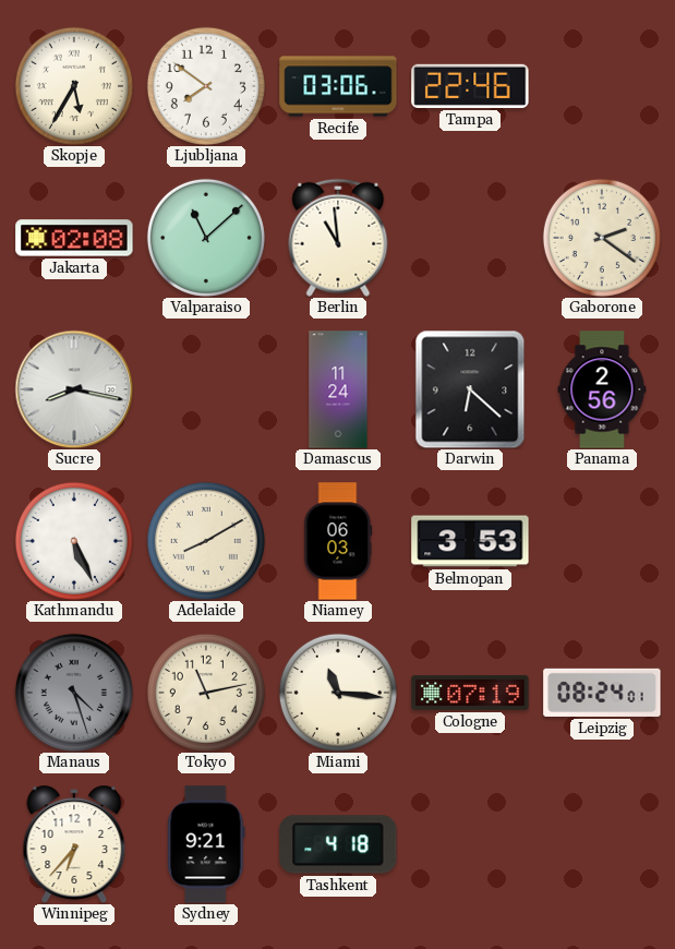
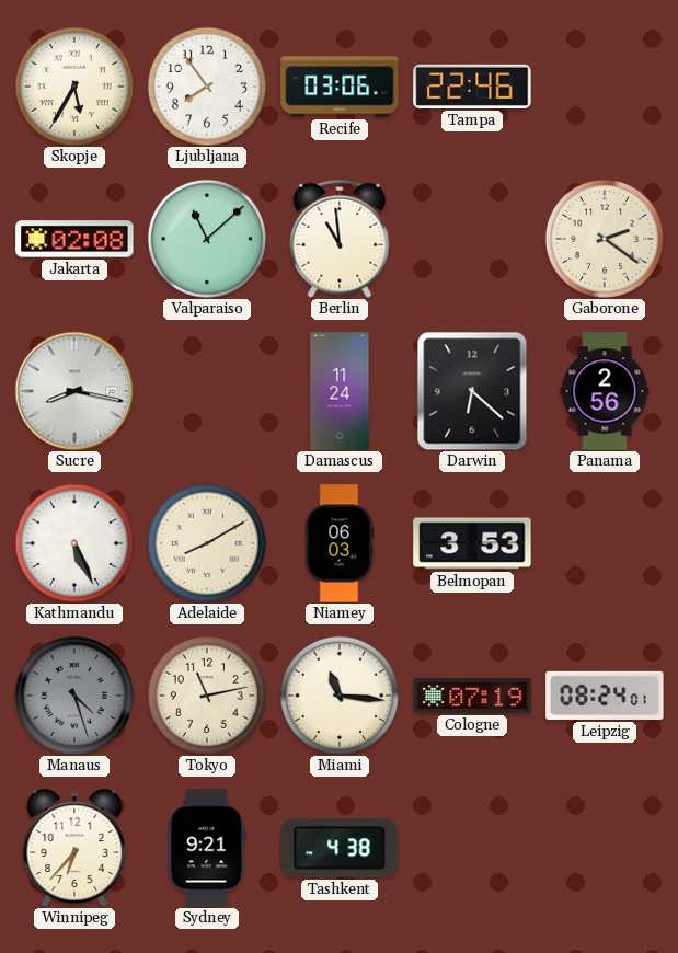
Ljubljana: 7:51 -> 7:54
Tashkent: 4:18 -> 4:38
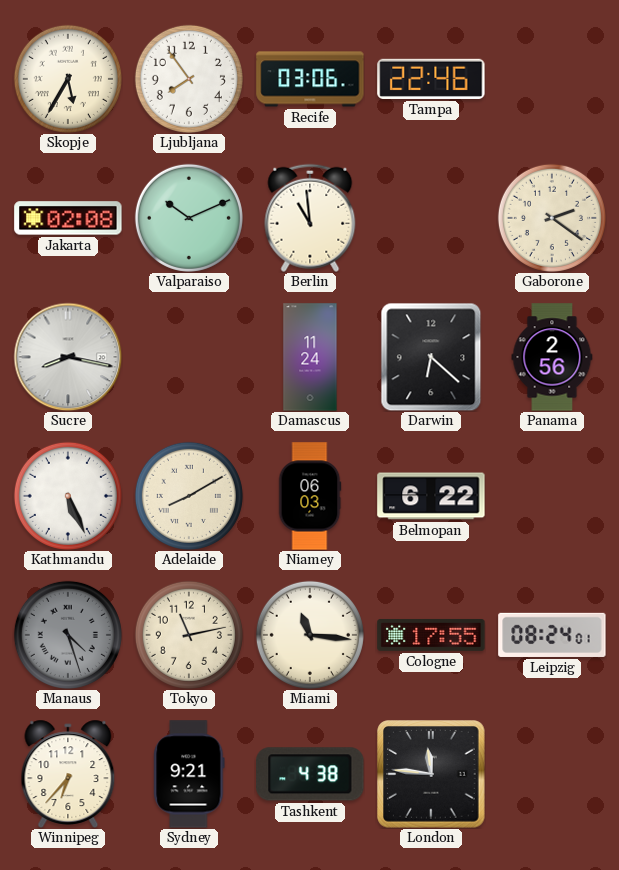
Valparaiso: 11:08 -> 10:11
Belmopan: 3:53 -> 6:22
Cologne: 07:19 -> 17:55
London: none -> 11:46
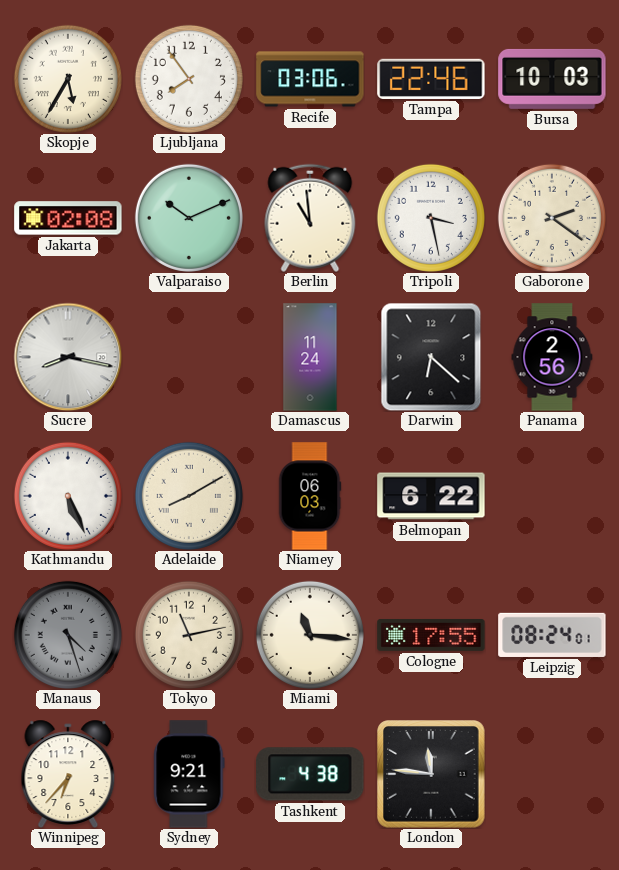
Bursa: none -> 10:03
Tripoli: none -> 3:28
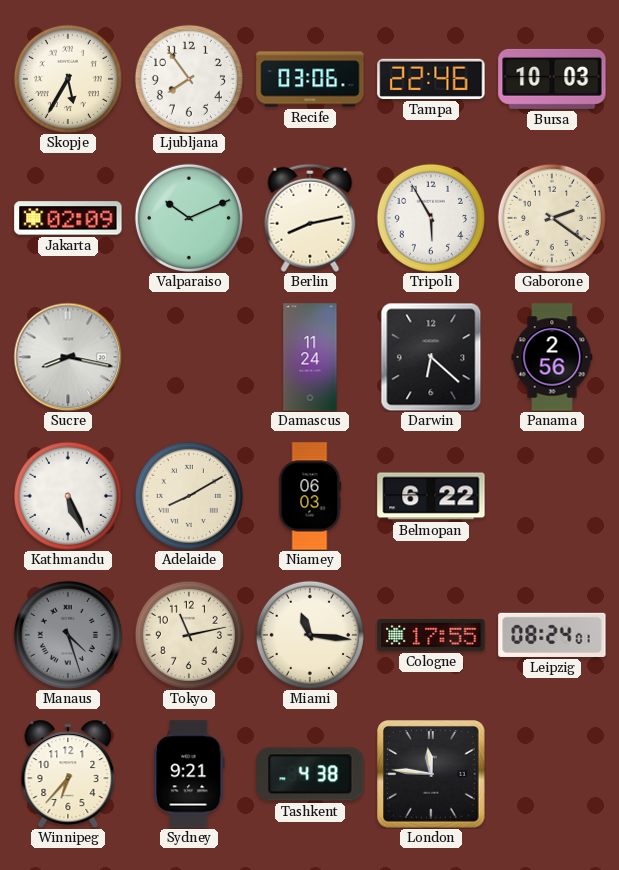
Jakarta: 02:08 -> 02:09
Berlin: 10:59 -> 8:13
Tripoli: 3:28 -> 5:55
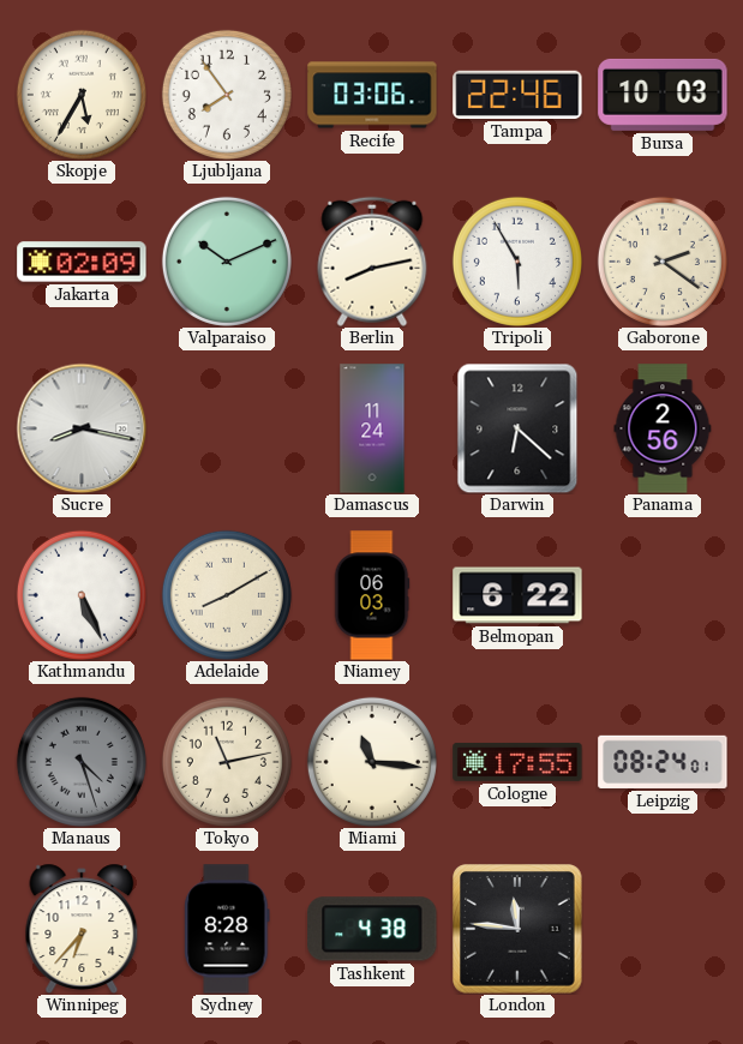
Sydney: 9:21 -> 8:28
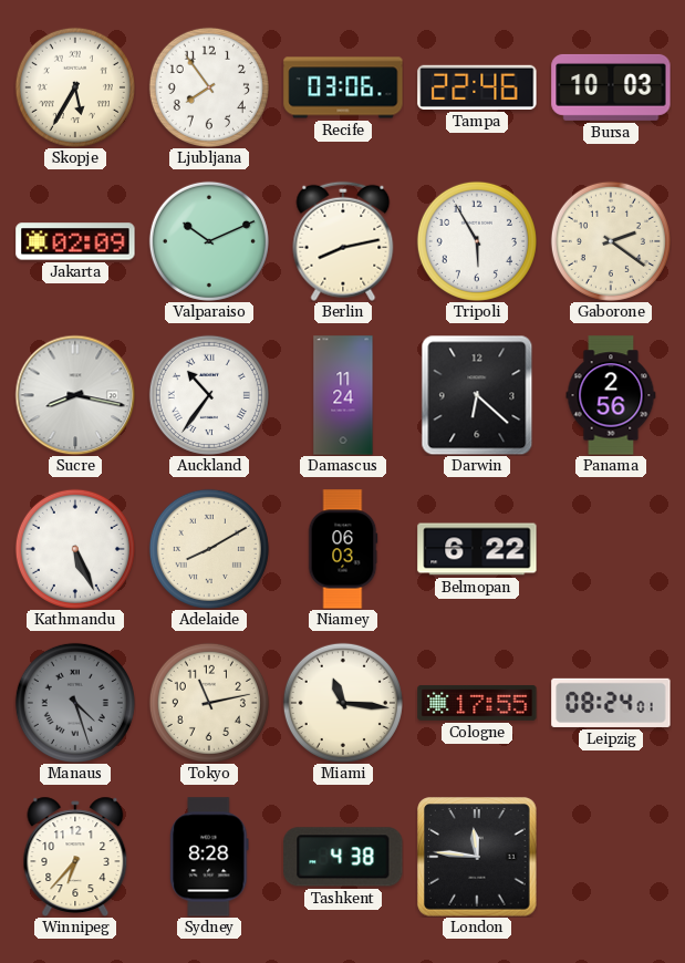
Auckland: none -> 10:36
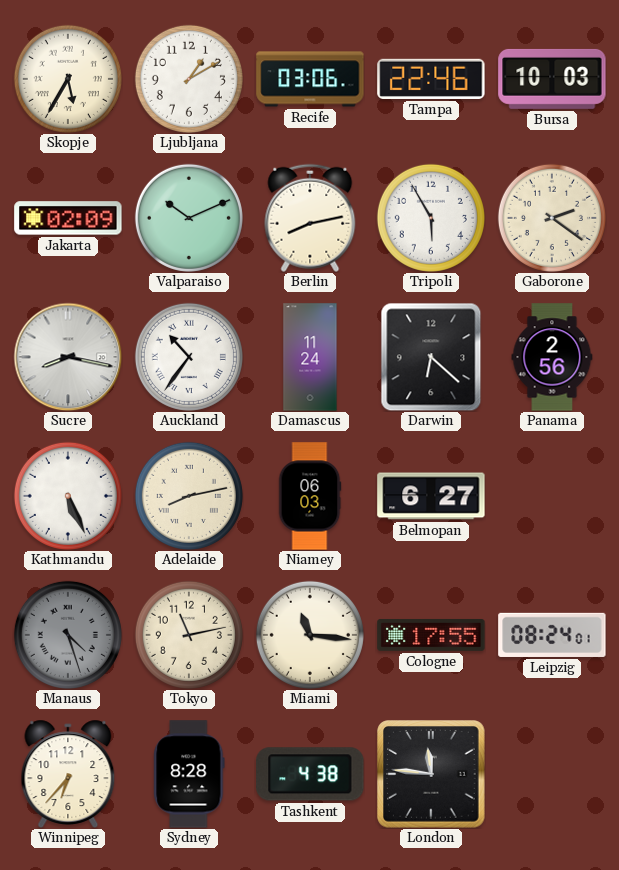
Ljubljana: 7:54 -> 1:10
Adelaide: 8:10 -> 8:13
Belmopan: 6:22 -> 6:27
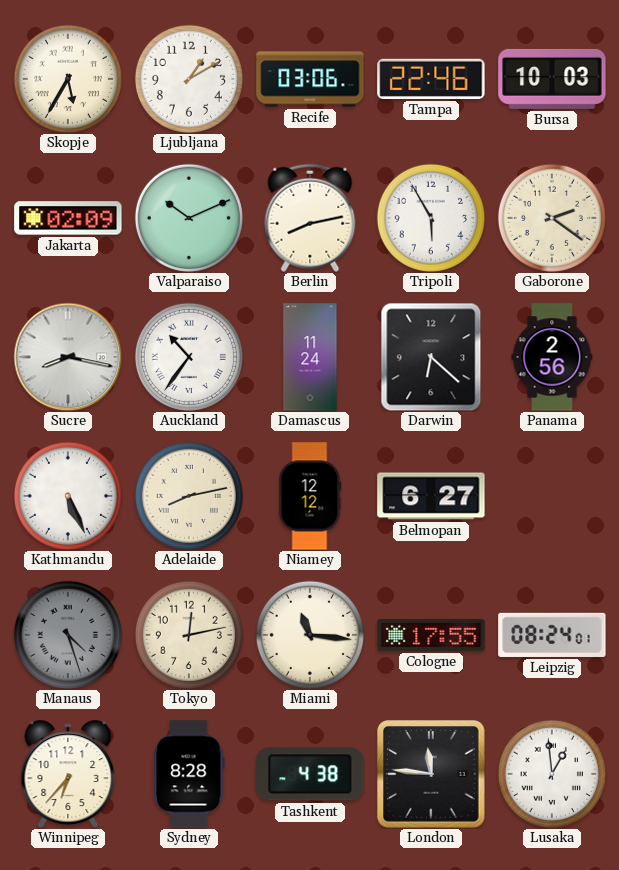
Niamey: 06:03 -> 12:12
Tokyo: 11:13 -> 12:13
Lusaka: none -> 12:59
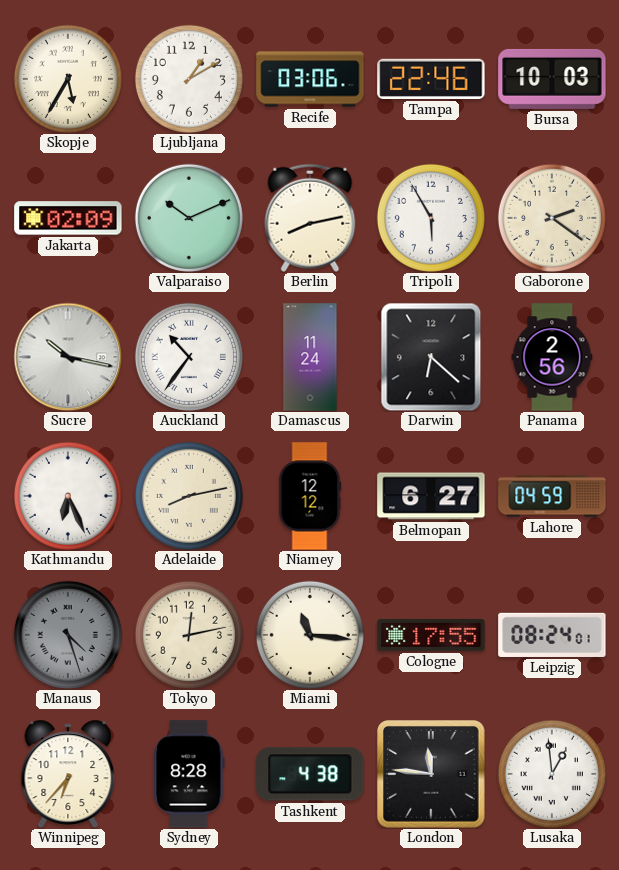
Sucre: 8:17 -> 10:17
Kathmandu: 5:26 -> 6:26
Lahore: none -> 04:59
